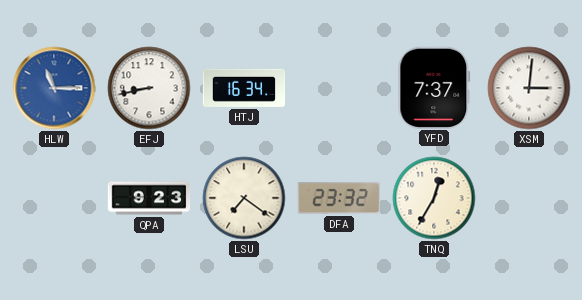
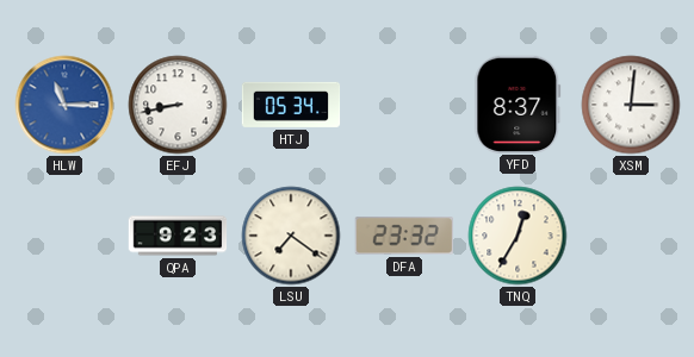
HTJ: 16:34 -> 05:34
YFD: 7:37 -> 8:37
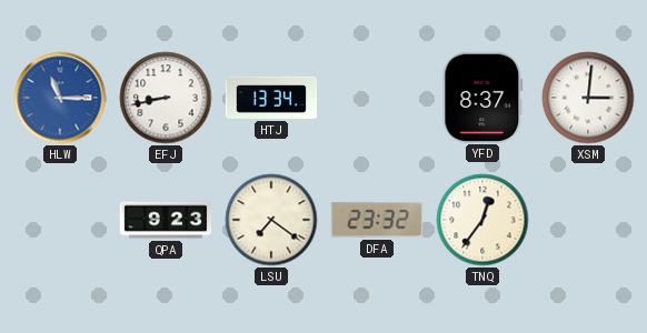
HTJ: 05:34 -> 13:34
TNQ: 12:35 -> 12:36
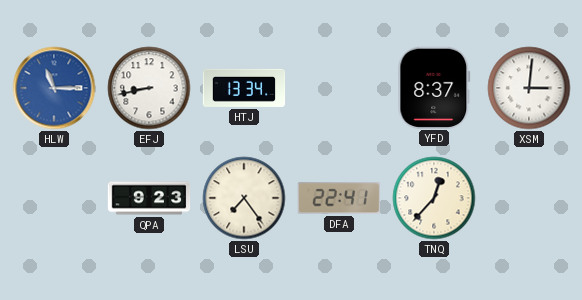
LSU: 7:21 -> 7:24
DFA: 23:32 -> 22:41
TNQ: 12:36 -> 12:37
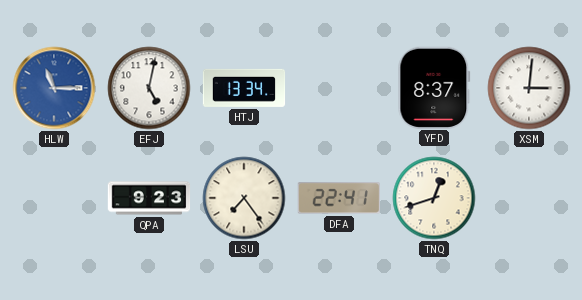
EFJ: 8:43 -> 5:02
TNQ: 12:37 -> 12:42
